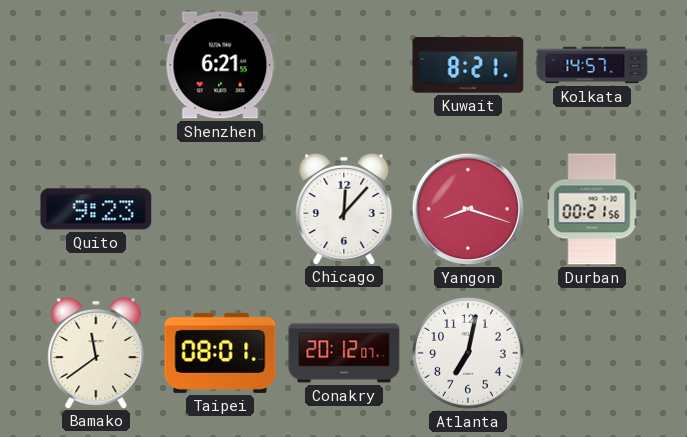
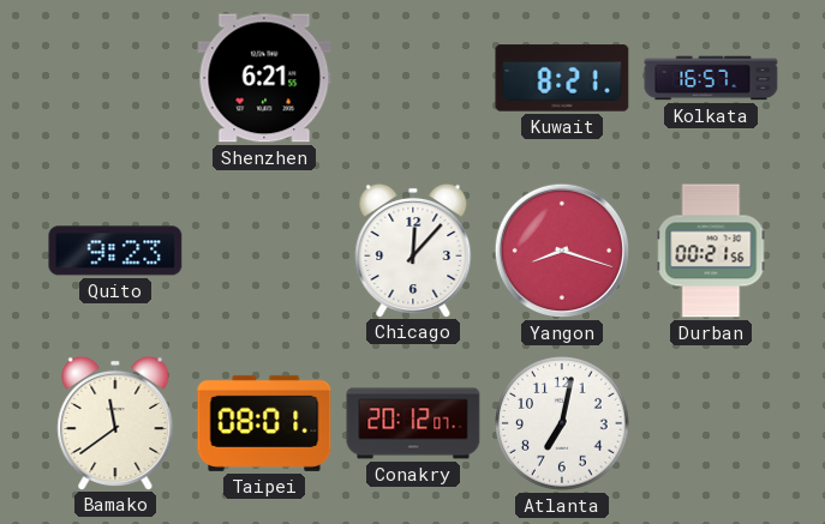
Kolkata: 14:57 -> 16:57
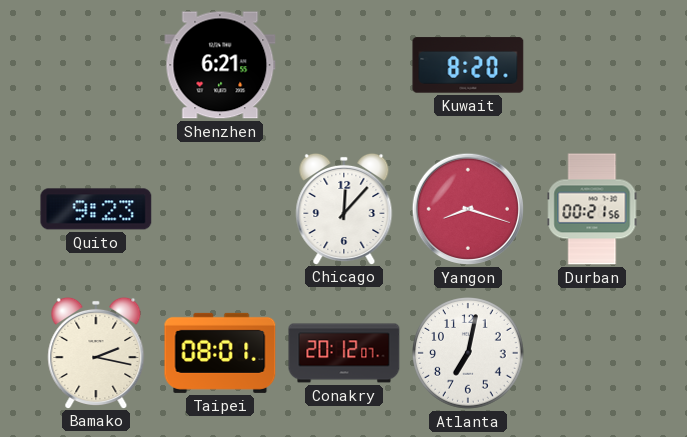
Kuwait: 8:21 -> 8:20
Kolkata: 16:57 -> none
Bamako: 11:39 -> 2:17
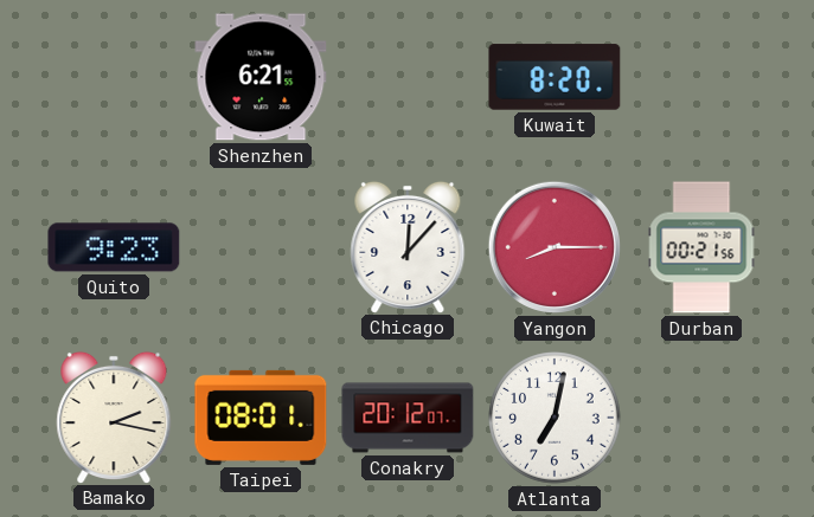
Yangon: 8:18 -> 8:15
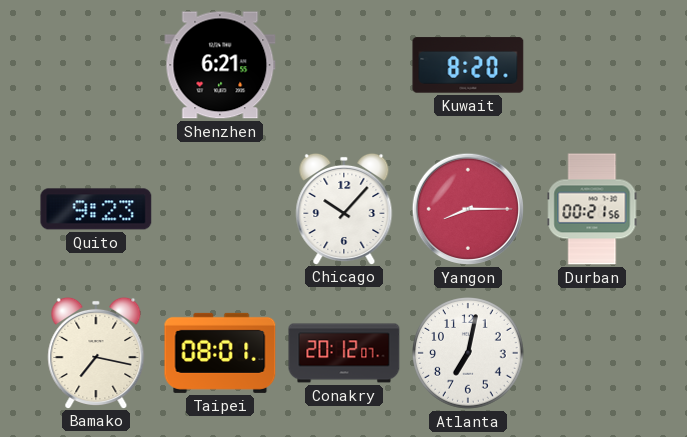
Chicago: 12:07 -> 10:07
Bamako: 2:17 -> 7:17
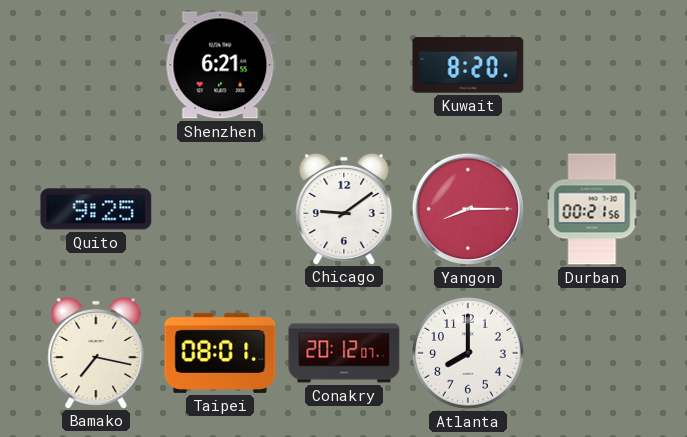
Quito: 9:23 -> 9:25
Chicago: 10:07 -> 9:09
Atlanta: 7:02 -> 8:00
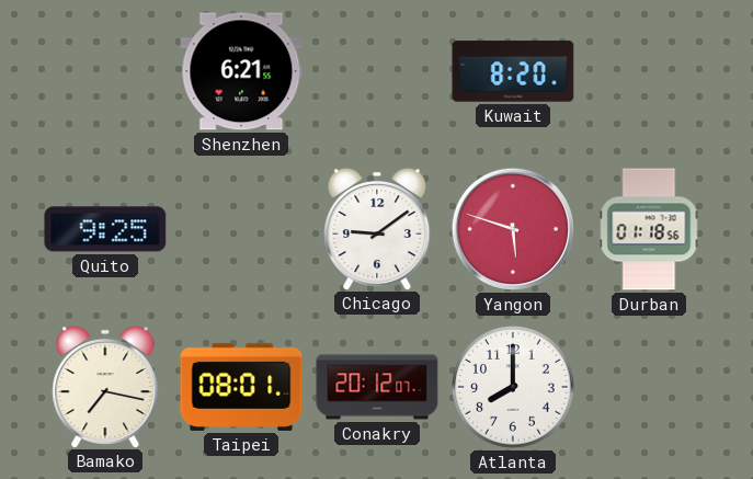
Yangon: 8:15 -> 5:48
Durban: 00:21 -> 01:18
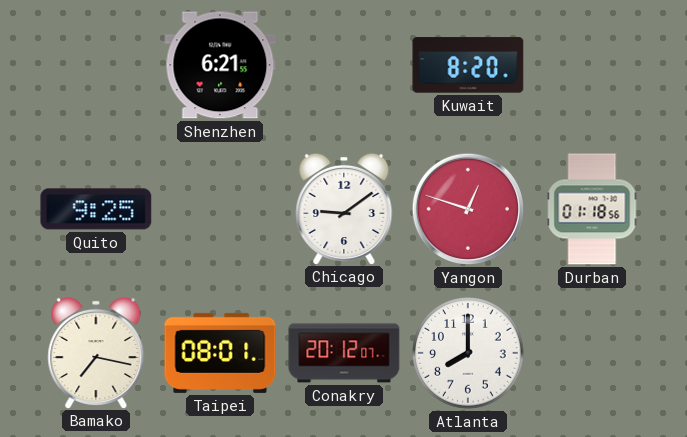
Yangon: 5:48 -> 12:48
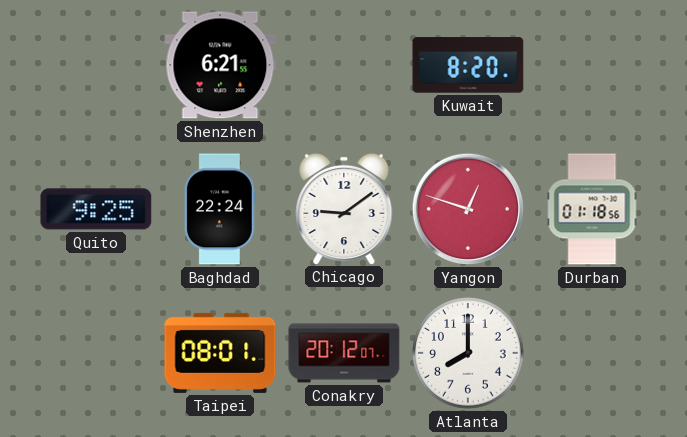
Baghdad: none -> 22:24
Bamako: 7:17 -> none
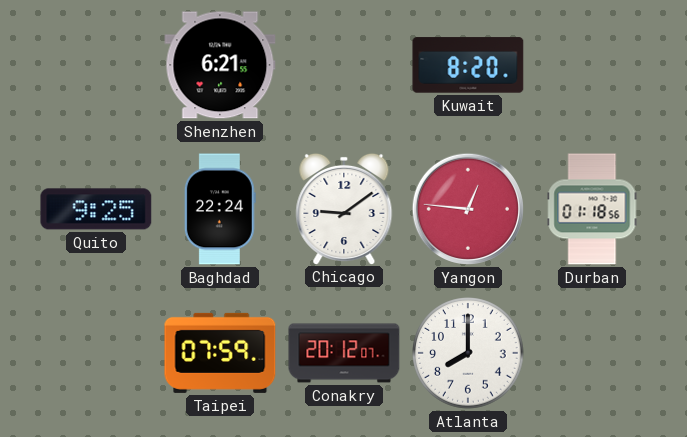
Yangon: 12:48 -> 12:46
Taipei: 08:01 -> 07:59
